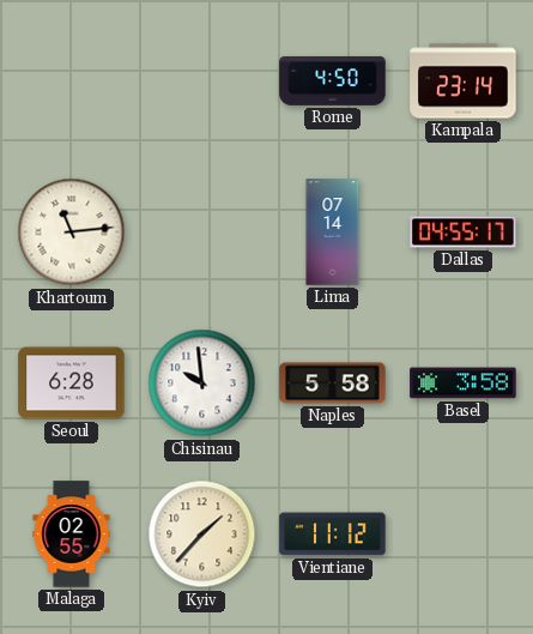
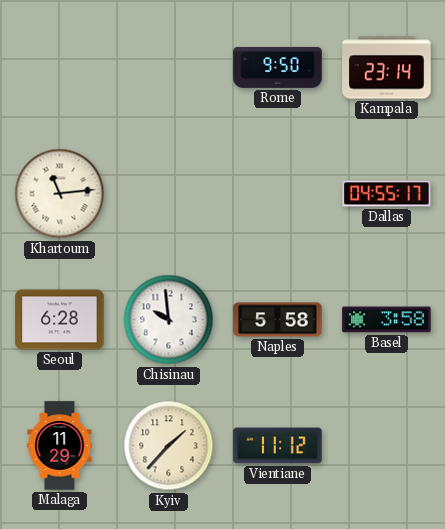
Rome: 4:50 -> 9:50
Lima: 07:14 -> none
Malaga: 02:55 -> 11:29
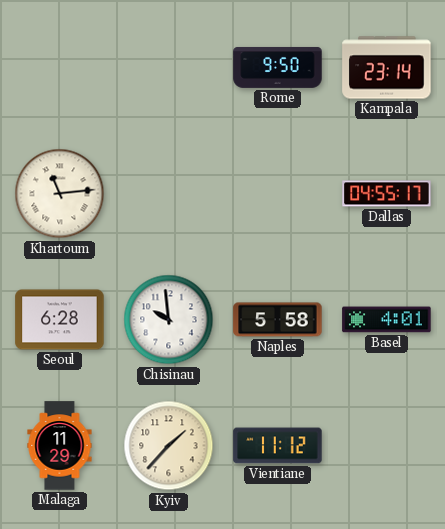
Basel: 3:58 -> 4:01
